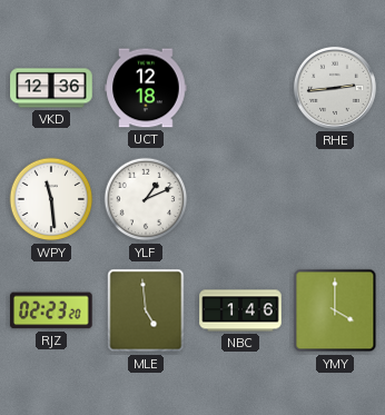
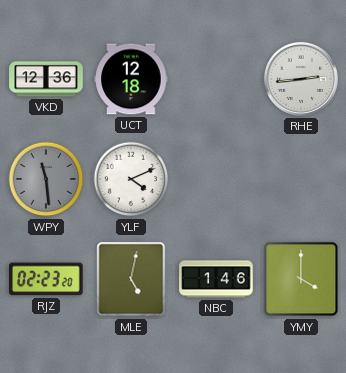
WPY dial: white -> grey
YLF: 1:11 -> 4:11
MLE: 4:59 -> 5:02
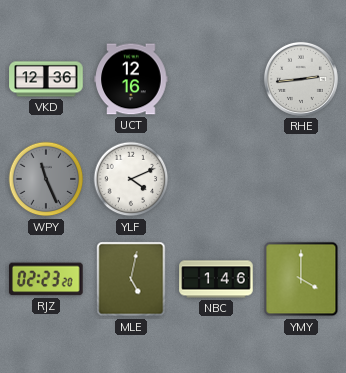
UCT: 12:18 -> 12:16
WPY: 11:29 -> 11:26
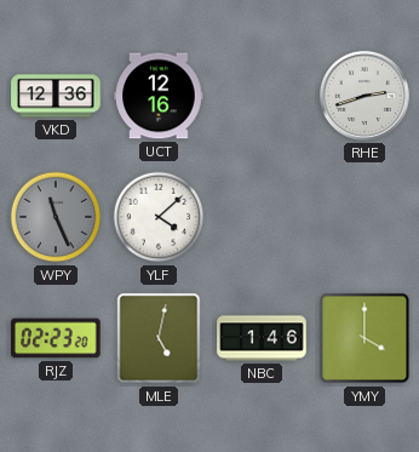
RHE: 2:44 -> 2:42
YLF: 4:11 -> 4:08
